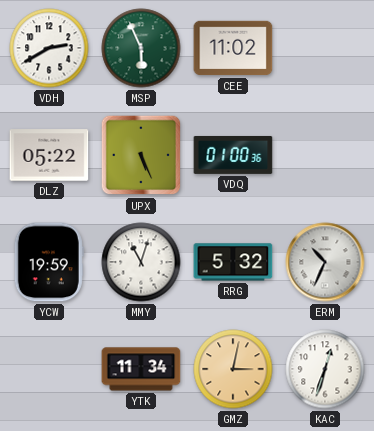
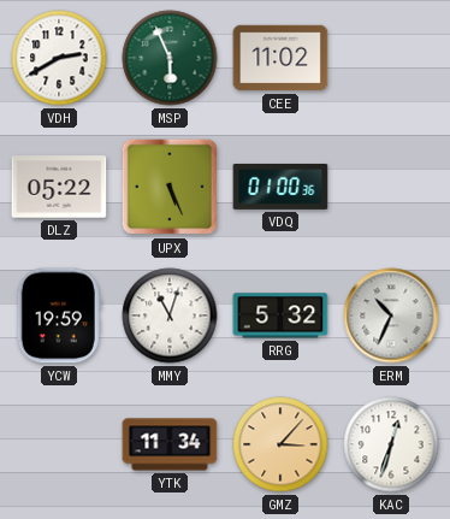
GMZ: 3:02 -> 3:07
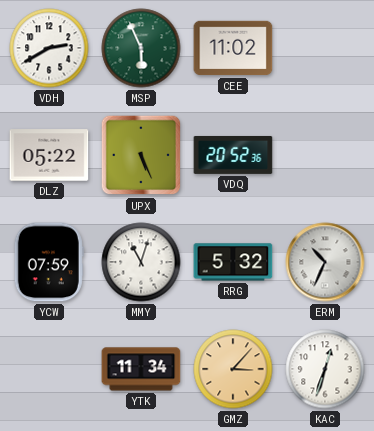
VDQ: 01:00 -> 20:52
YCW: 19:59 -> 07:59
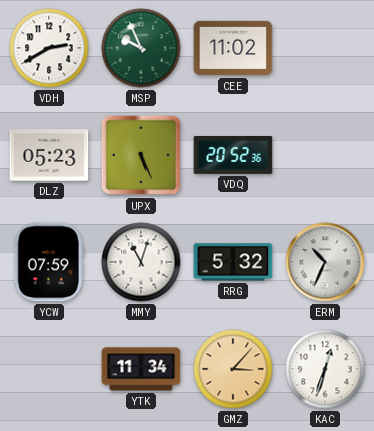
MSP: 5:56 -> 9:56
DLZ: 05:22 -> 05:23
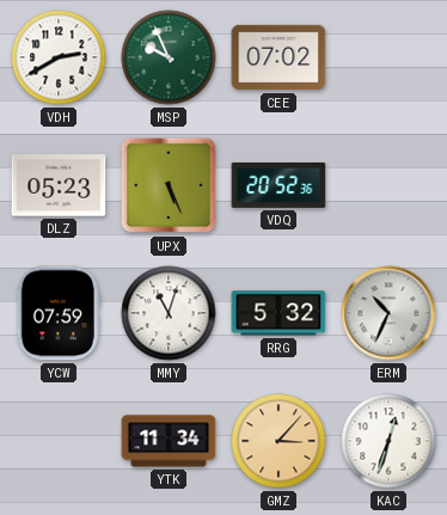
CEE: 11:02 -> 07:02
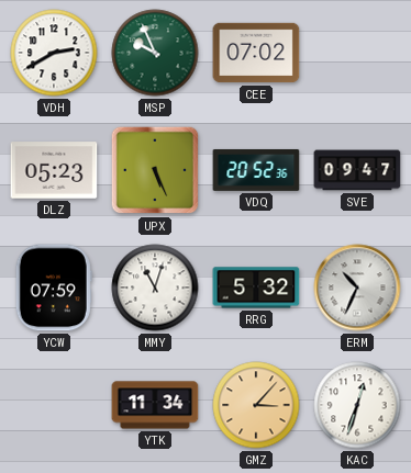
SVE: none -> 09:47
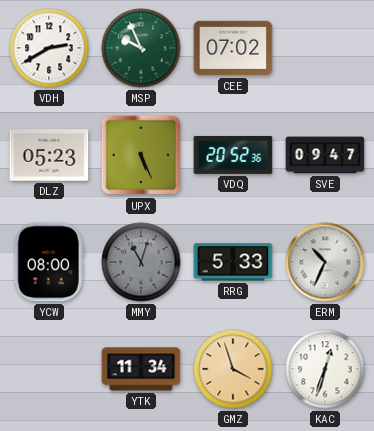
YCW: 07:59 -> 08:00
MMY dial: white -> grey
RRG: 5:32 -> 5:33
GMZ: 3:07 -> 3:57
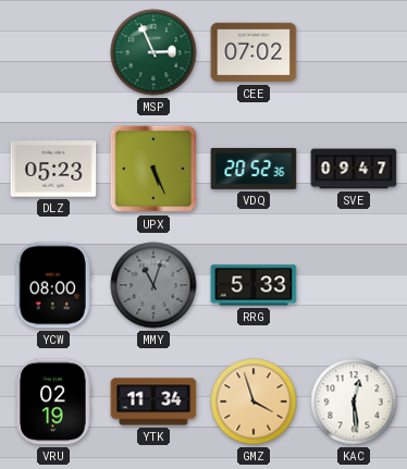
VDH: 2:40 -> none
MSP: 9:56 -> 2:56
ERM: 10:34 -> none
VRU: none -> 02:19
KAC: 12:33 -> 12:29
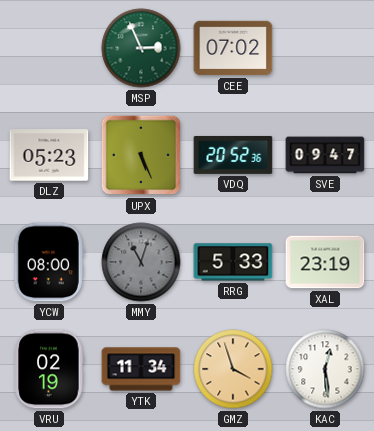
XAL: none -> 23:19
